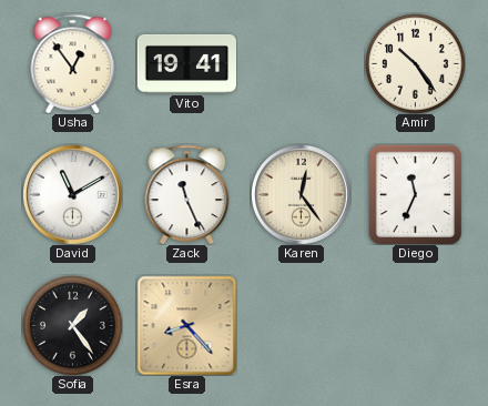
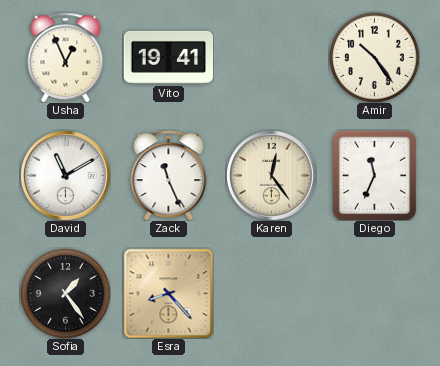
Usha: 12:54 -> 12:56
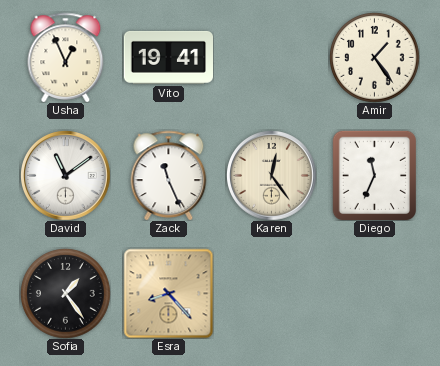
Amir: 10:24 -> 1:24
David: 11:10 -> 11:09
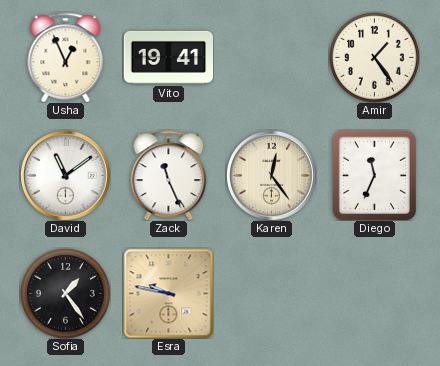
Esra: 8:23 -> 9:47
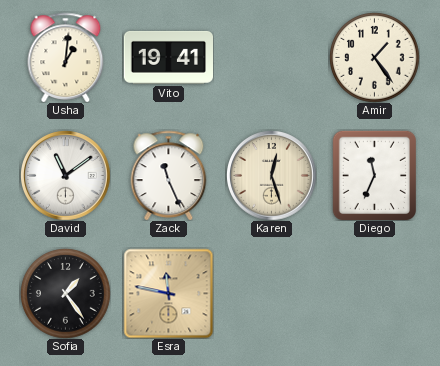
Usha: 12:56 -> 1:01
Karen: 12:24 -> 12:27
Esra: 9:47 -> 11:47
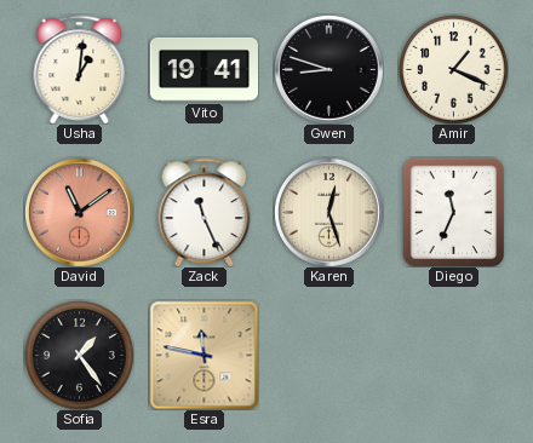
Gwen: none -> 8:48
Amir: 1:24 -> 1:19
David dial: white -> salmon
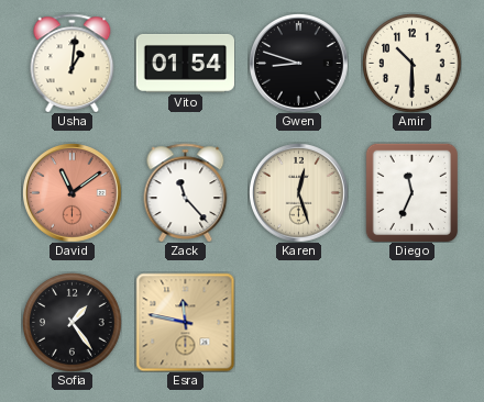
Vito: 19:41 -> 01:54
Amir: 1:19 -> 10:30
Zack: 11:26 -> 11:23
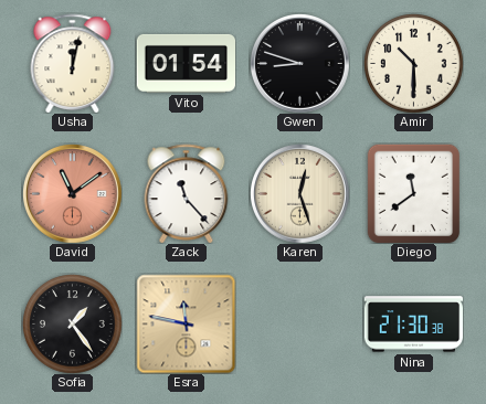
Usha: 1:01 -> 12:02
Diego: 11:34 -> 11:39
Nina: none -> 21:30
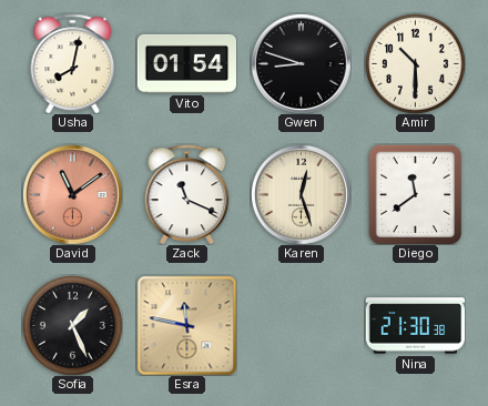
Usha: 12:02 -> 8:02
Zack: 11:23 -> 11:19
Sofia: 1:24 -> 1:26
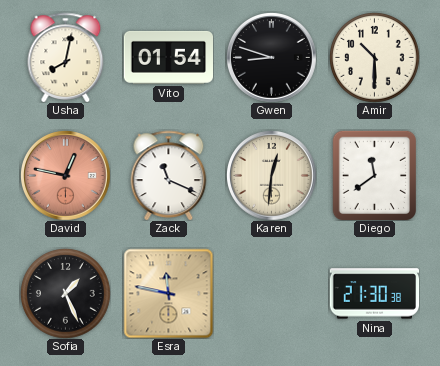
David: 11:09 -> 12:47
Karen: 12:27 -> 12:31
